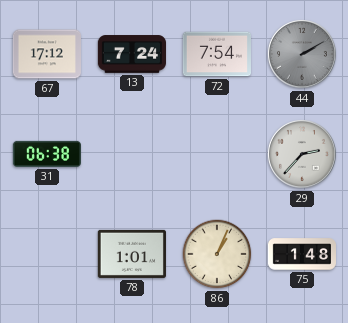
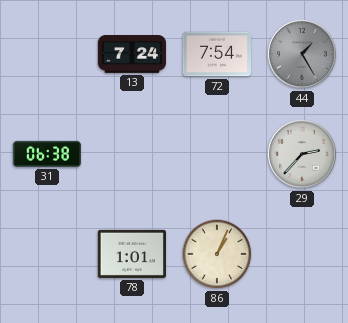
67: 17:12 -> none
44: 2:10 -> 1:25
75: 1:48 -> none
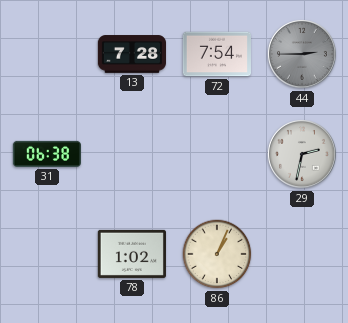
13: 7:24 -> 7:28
44: 1:25 -> 2:45
29: 2:37 -> 2:32
78: 1:01 -> 1:02
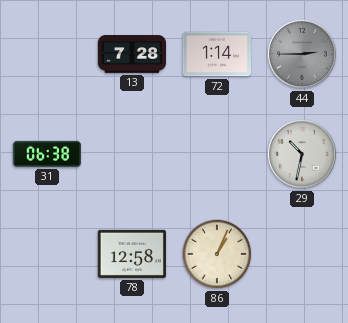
72: 7:54 -> 1:14
29: 2:32 -> 10:32
78: 1:02 -> 12:58
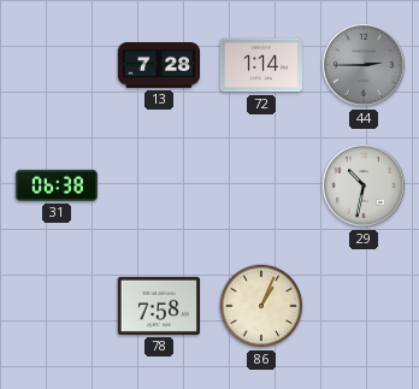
78: 12:58 -> 7:58
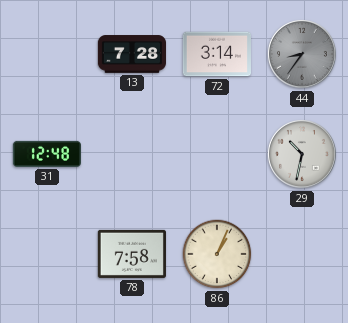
72: 1:14 -> 3:14
44: 2:45 -> 8:36
31: 06:38 -> 12:48
